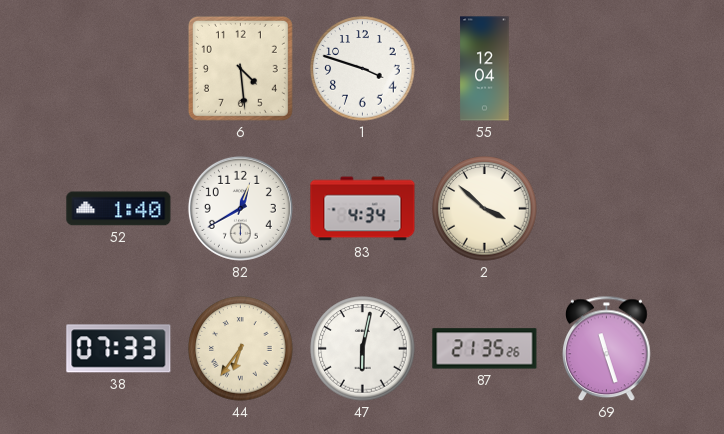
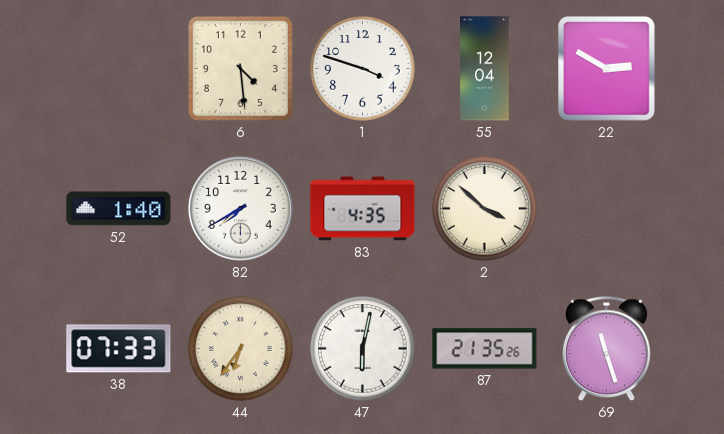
22: none -> 2:50
82: 12:40 -> 7:40
83: 4:34 -> 4:35
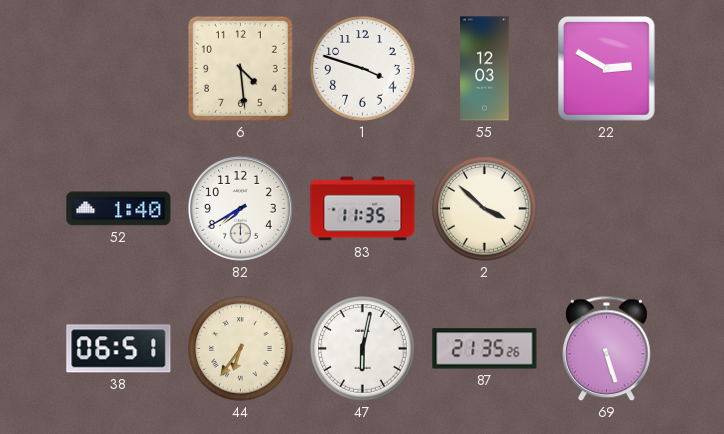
55: 12:04 -> 12:03
83: 4:35 -> 11:35
38: 07:33 -> 06:51
69: 11:27 -> 5:27
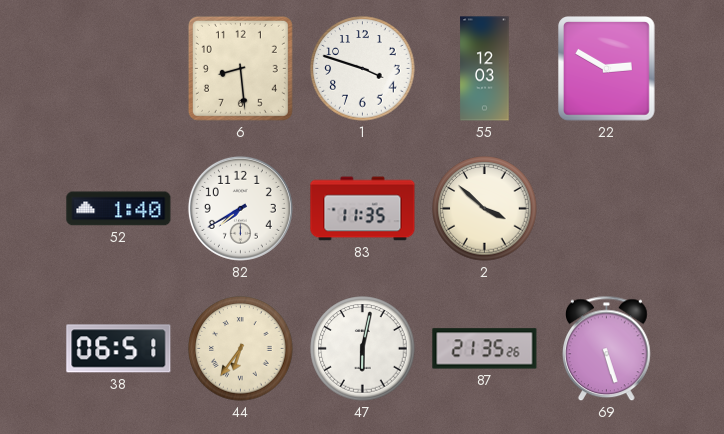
6: 4:29 -> 8:29
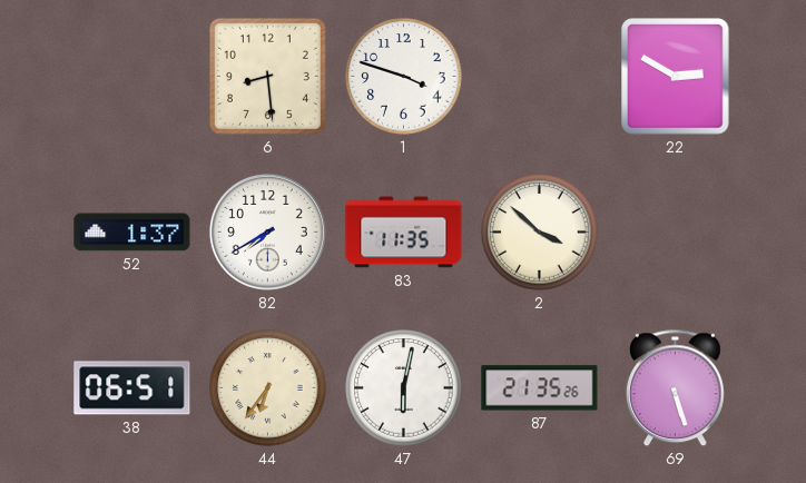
55: 12:03 -> none
52: 1:40 -> 1:37
